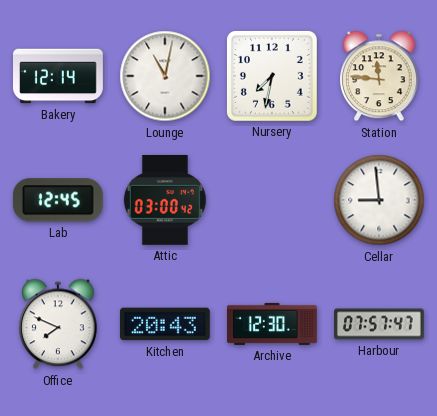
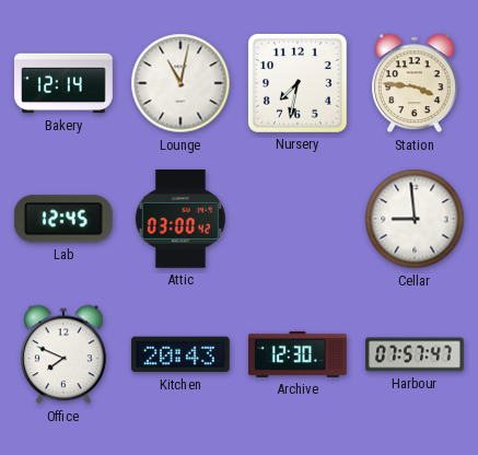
Station: 11:46 -> 3:46
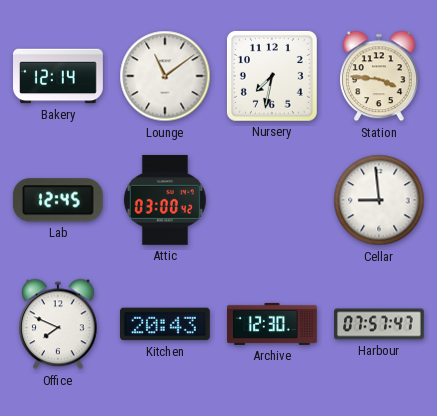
Lounge: 11:02 -> 11:09
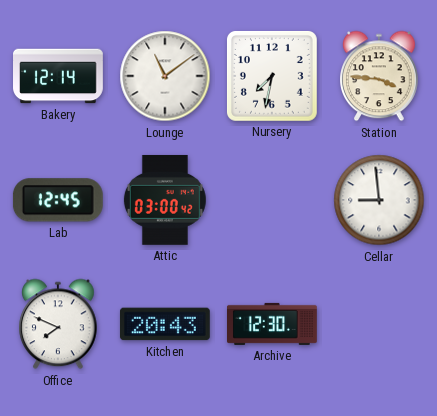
Harbour: 07:57 -> none
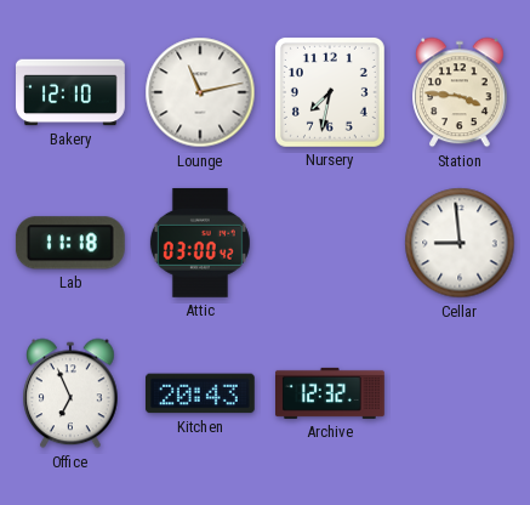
Bakery: 12:14 -> 12:10
Lounge: 11:09 -> 11:13
Lab: 12:45 -> 11:18
Office: 7:49 -> 6:56
Archive: 12:30 -> 12:32
